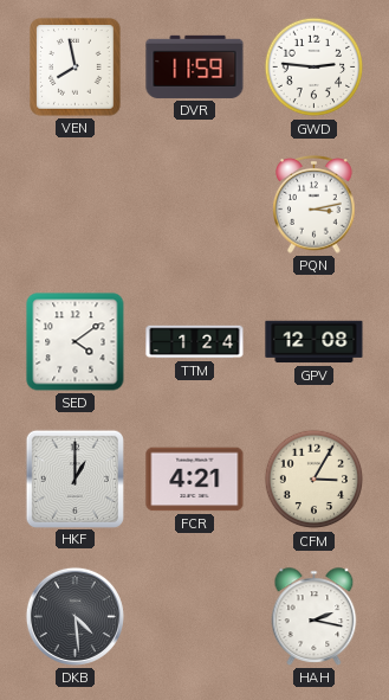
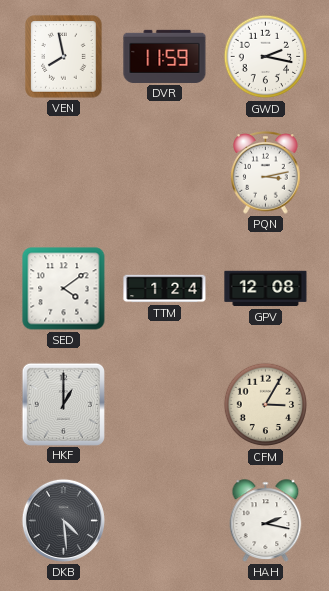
GWD: 2:46 -> 2:17
FCR: 4:21 -> none
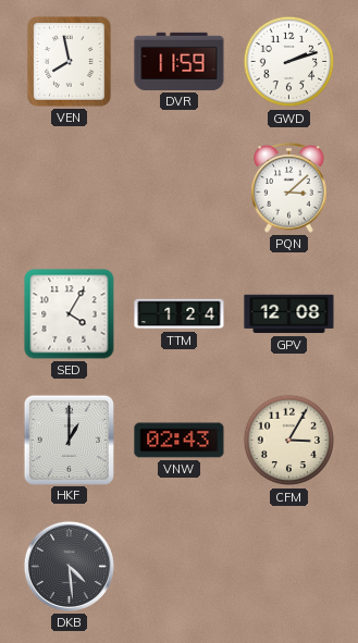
GWD: 2:17 -> 2:12
PQN: 3:13 -> 3:08
SED: 4:09 -> 4:05
VNW: none -> 02:43
HAH: 2:17 -> none
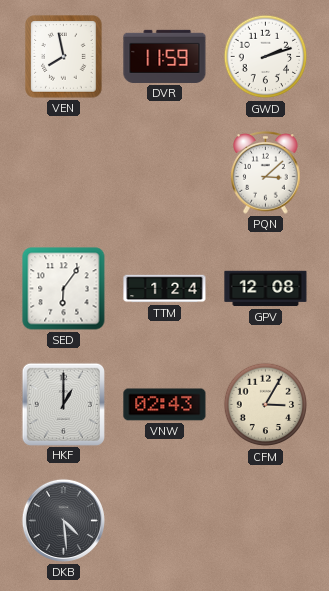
SED: 4:05 -> 6:06
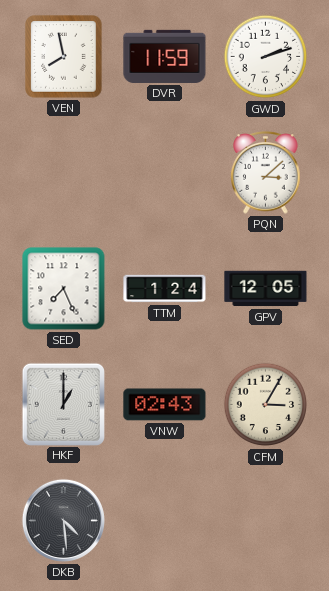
SED: 6:06 -> 7:26
GPV: 12:08 -> 12:05
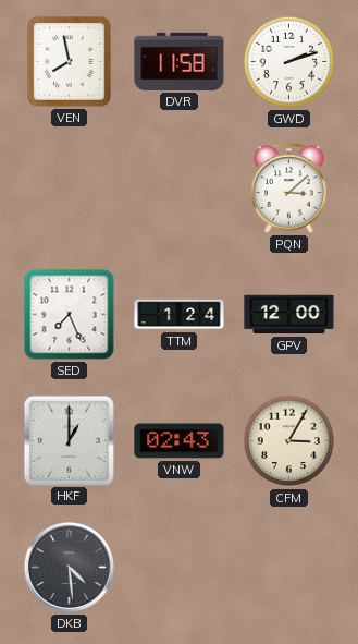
DVR: 11:59 -> 11:58
GPV: 12:05 -> 12:00
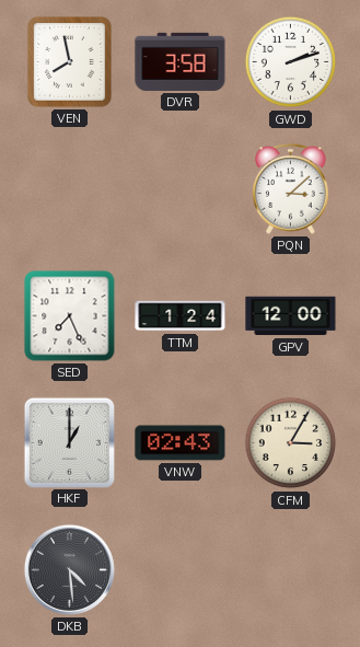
DVR: 11:58 -> 3:58
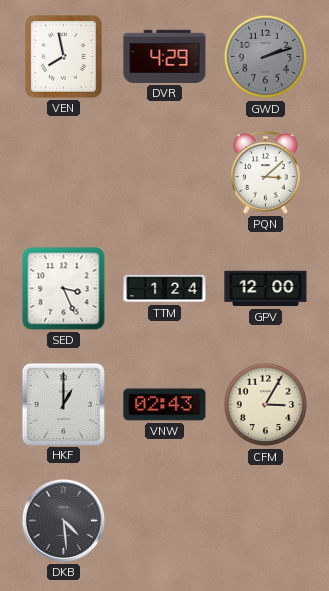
DVR: 3:58 -> 4:29
GWD dial: white -> grey
SED: 7:26 -> 3:26
